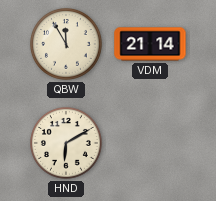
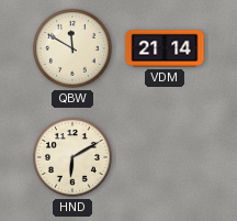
QBW: 11:55 -> 11:50
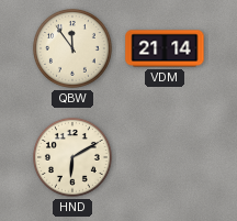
QBW: 11:50 -> 11:54
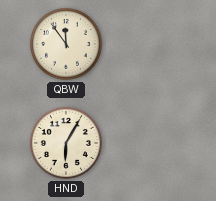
VDM: 21:14 -> none
HND: 6:10 -> 6:05
